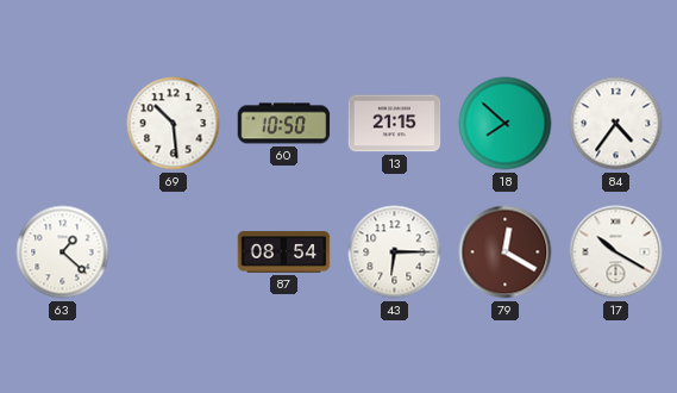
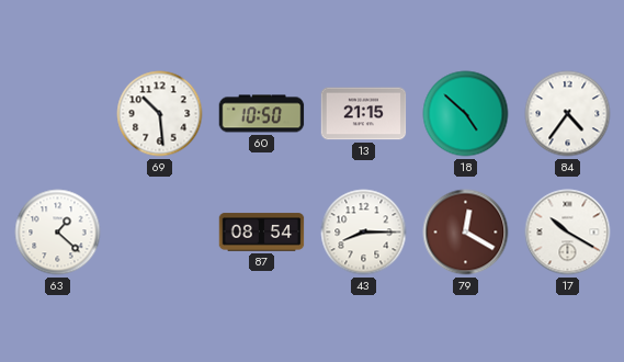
18: 7:52 -> 4:52
43: 6:15 -> 8:15
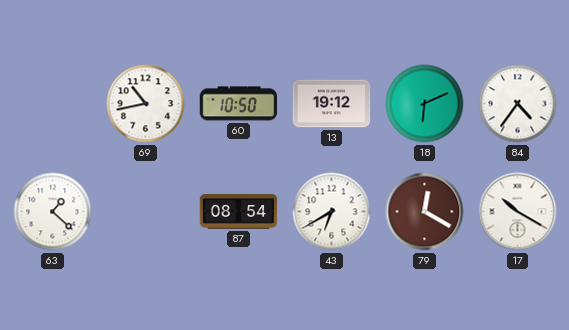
69: 10:29 -> 10:43
13: 21:15 -> 19:12
18: 4:52 -> 6:11
43: 8:15 -> 6:40
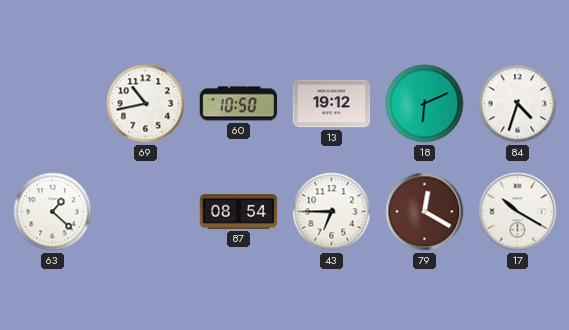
84: 4:36 -> 4:33
43: 6:40 -> 6:45
